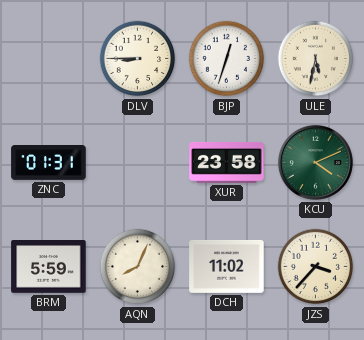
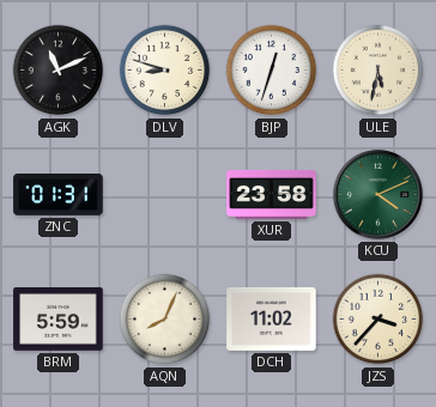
AGK: none -> 11:11
DLV: 8:45 -> 8:48
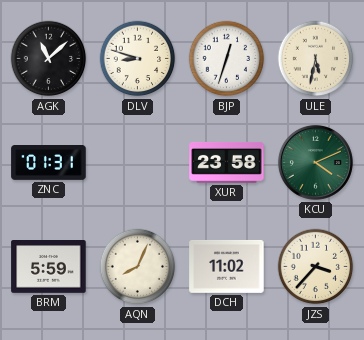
AGK: 11:11 -> 11:08
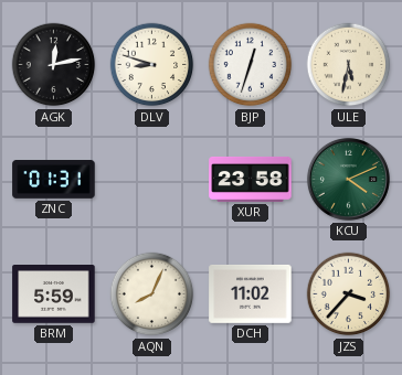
AGK: 11:08 -> 12:13
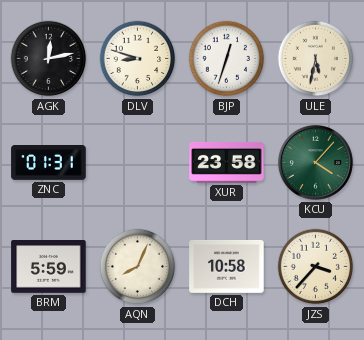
KCU: 4:11 -> 4:07
DCH: 11:02 -> 10:58
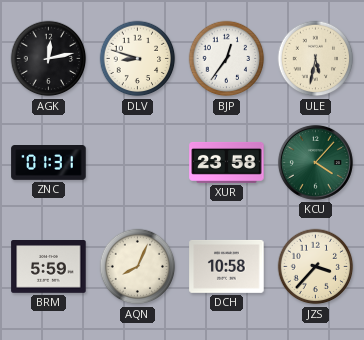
BJP: 12:33 -> 12:36
